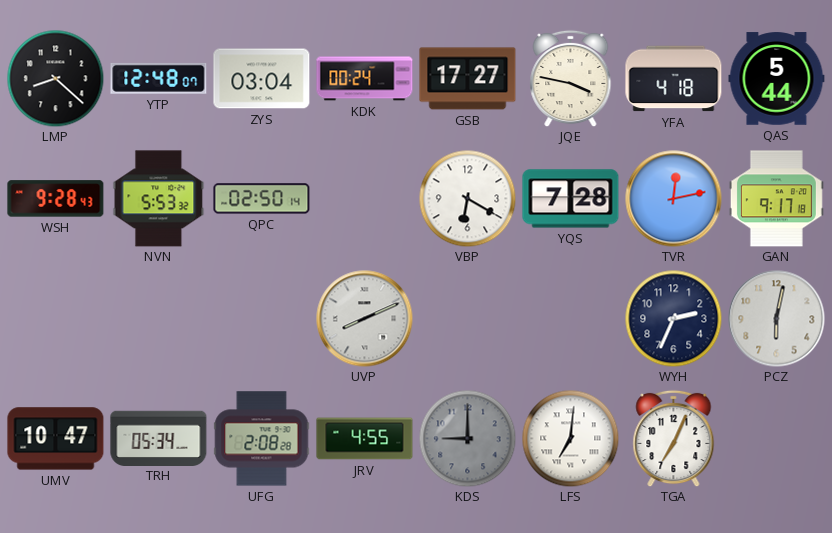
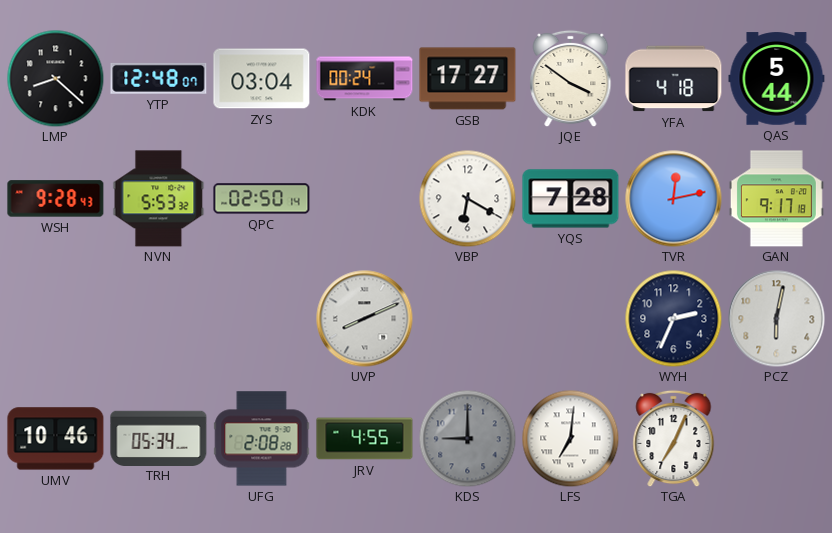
JQE: 3:47 -> 3:51
UMV: 10:47 -> 10:46
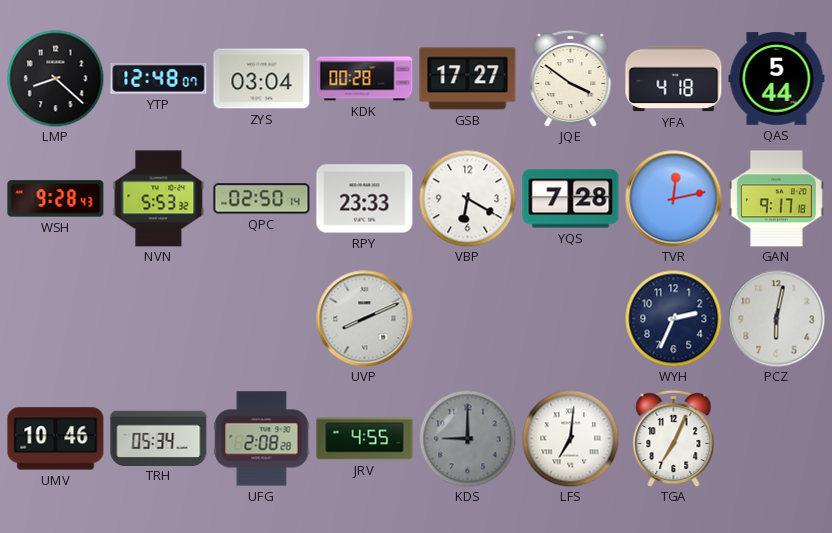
KDK: 00:24 -> 00:28
RPY: none -> 23:33
